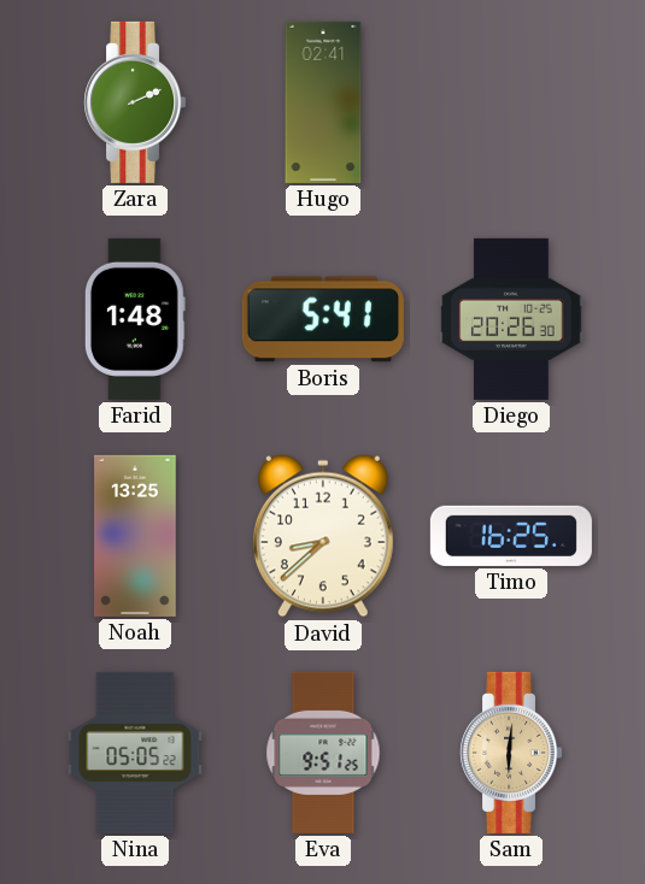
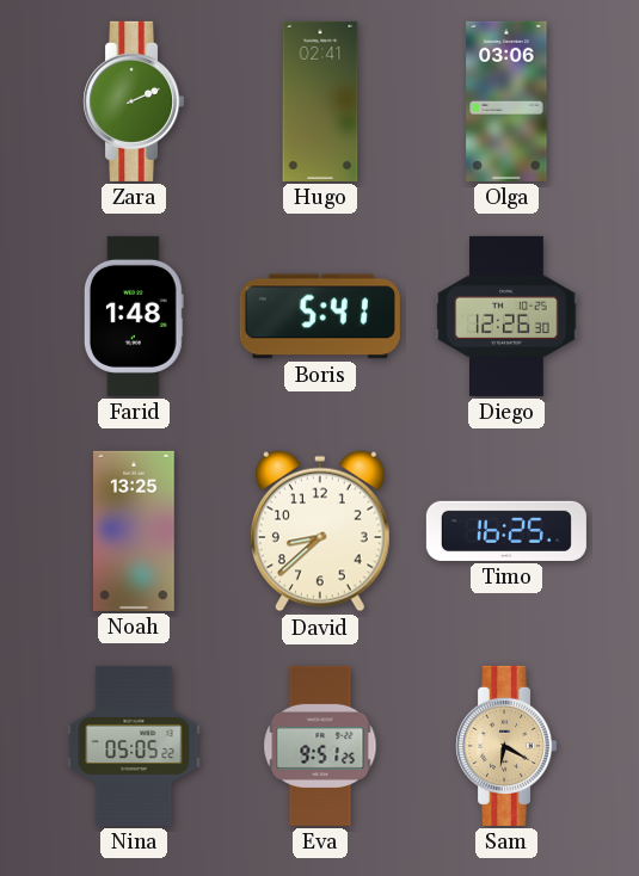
Olga: none -> 03:06
Diego: 20:26 -> 12:26
Sam: 6:01 -> 6:20
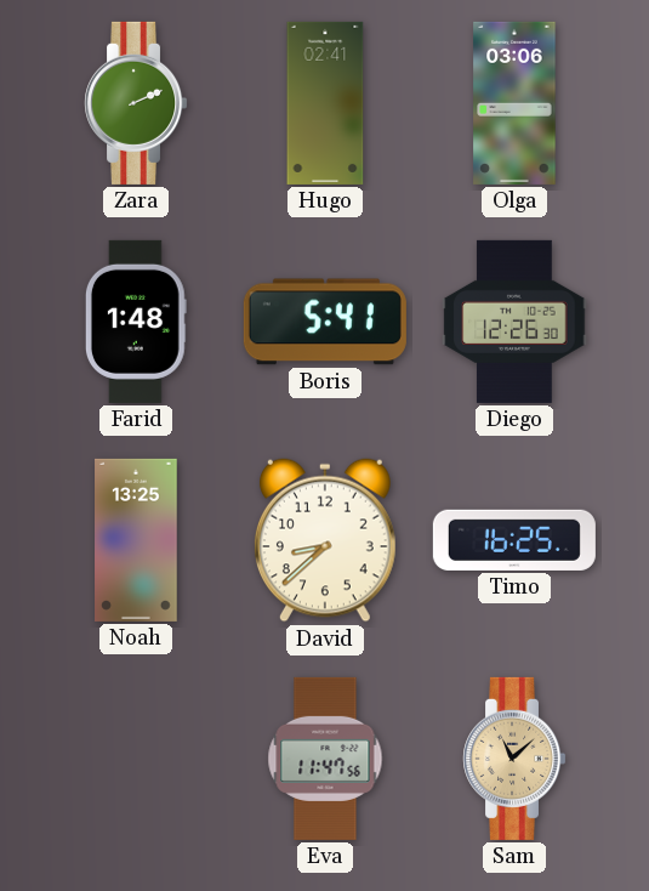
Nina: 05:05 -> none
Eva: 9:51 -> 11:47
Sam: 6:20 -> 11:08
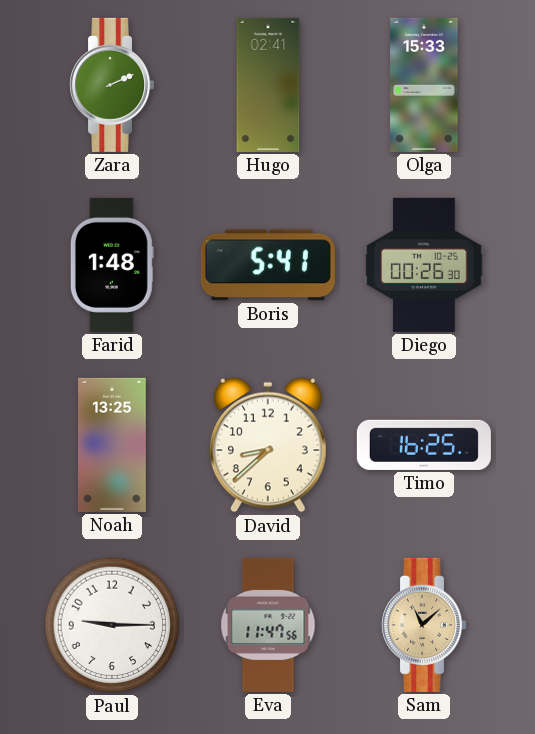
Olga: 03:06 -> 15:33
Diego: 12:26 -> 00:26
Paul: none -> 9:15
